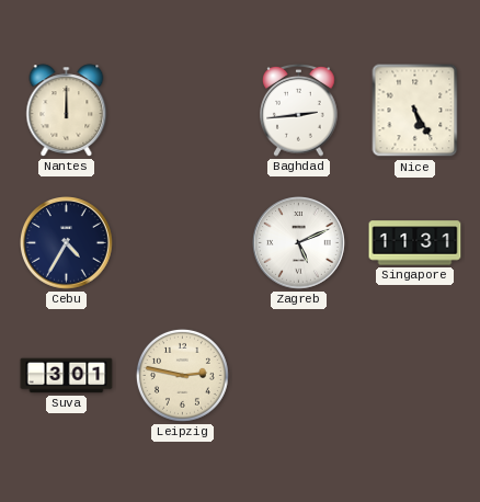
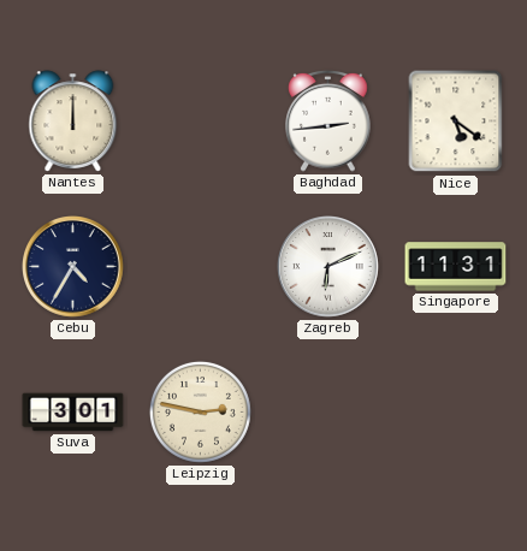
Nice: 5:25 -> 5:21
Zagreb: 5:11 -> 6:11
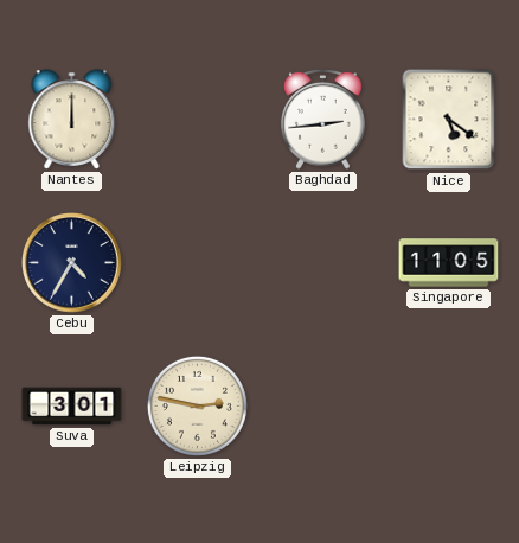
Zagreb: 6:11 -> none
Singapore: 11:31 -> 11:05
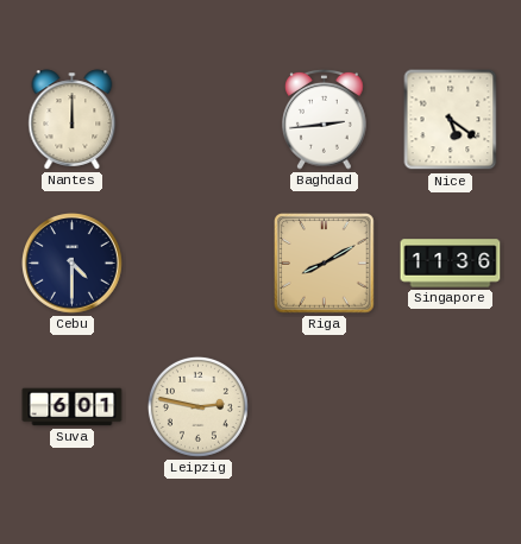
Cebu: 4:35 -> 4:30
Riga: none -> 8:10
Singapore: 11:05 -> 11:36
Suva: 3:01 -> 6:01
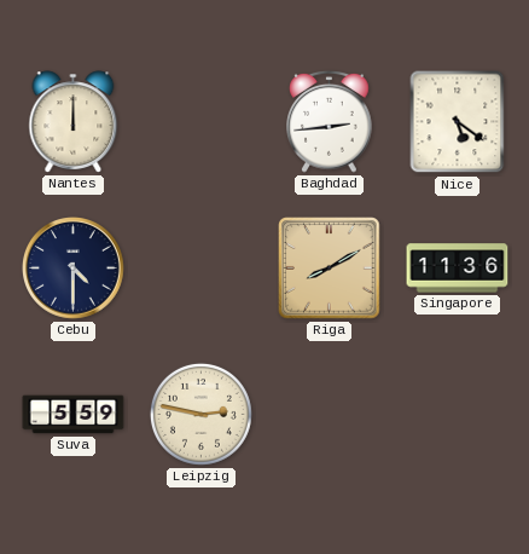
Suva: 6:01 -> 5:59
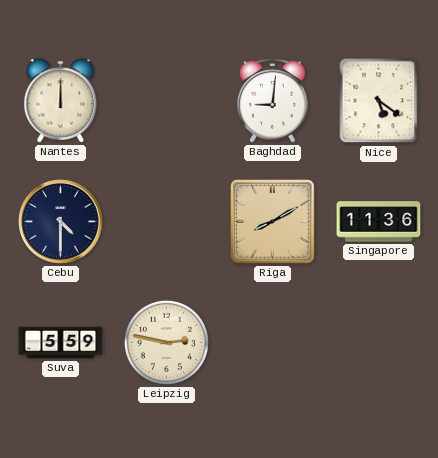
Baghdad: 2:44 -> 9:01
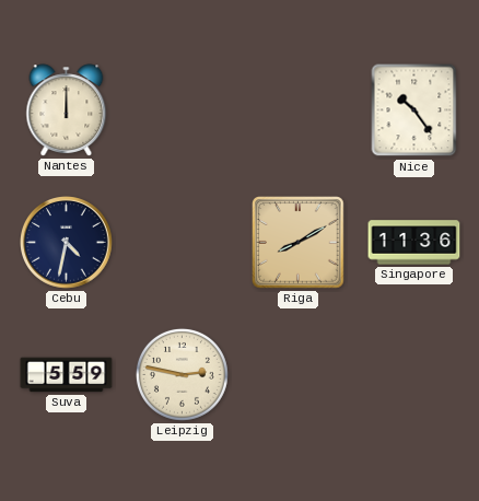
Baghdad: 9:01 -> none
Nice: 5:21 -> 10:24
Cebu: 4:30 -> 4:32
